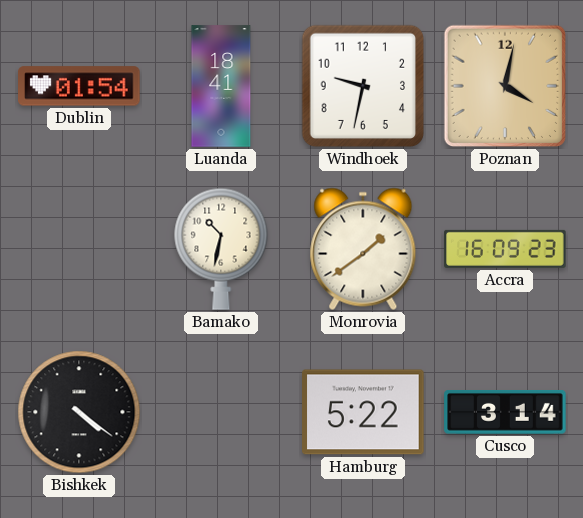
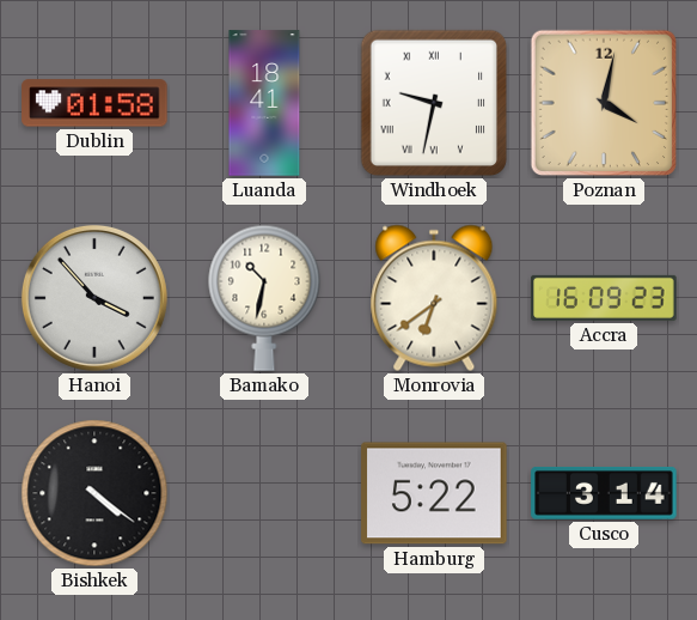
Dublin: 01:54 -> 01:58
Windhoek numerals: Arabic -> Roman
Hanoi: none -> 3:53
Monrovia: 1:39 -> 6:39
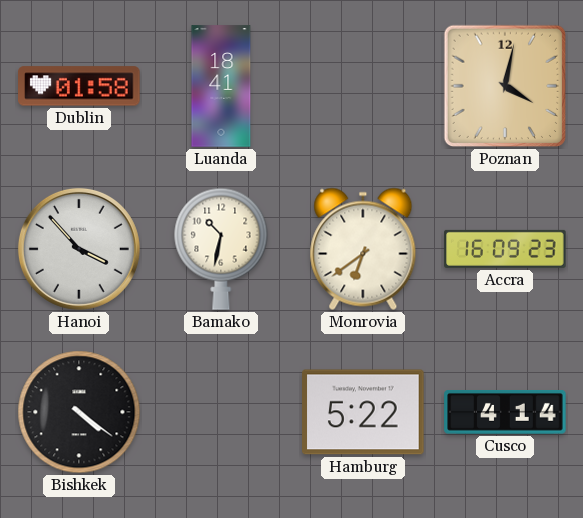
Windhoek: 9:32 -> none
Cusco: 3:14 -> 4:14
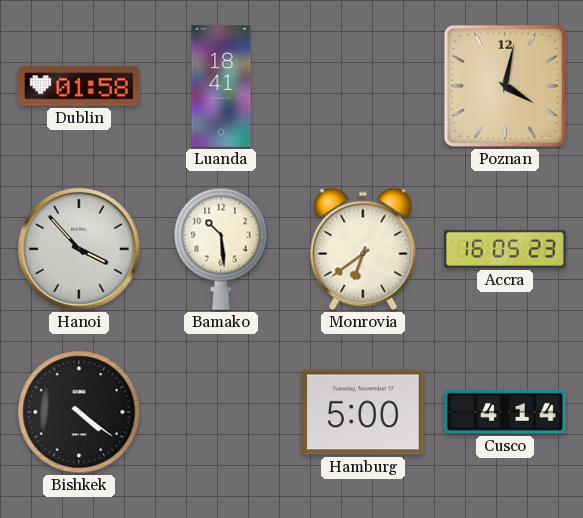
Bamako: 10:32 -> 10:29
Accra: 16:09 -> 16:05
Hamburg: 5:22 -> 5:00
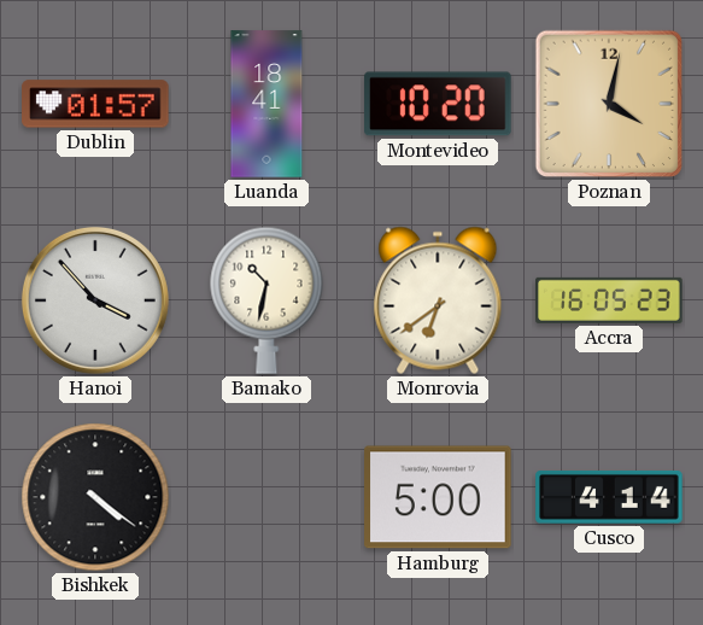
Dublin: 01:58 -> 01:57
Montevideo: none -> 10:20
Bamako: 10:29 -> 10:32
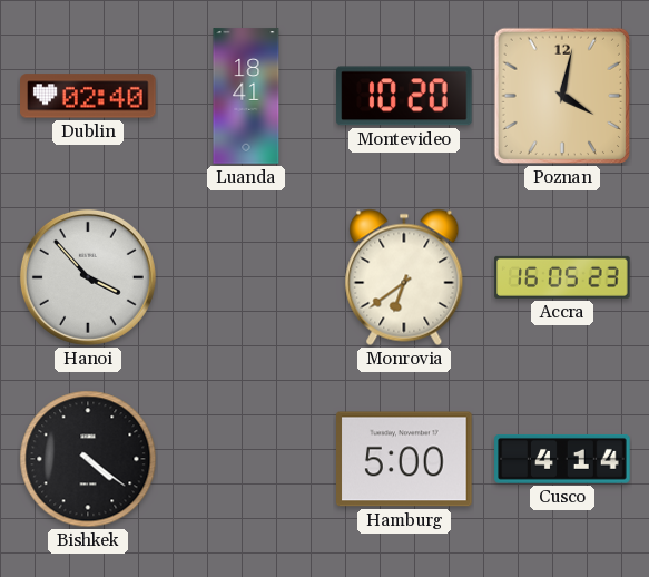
Dublin: 01:57 -> 02:40
Bamako: 10:32 -> none
